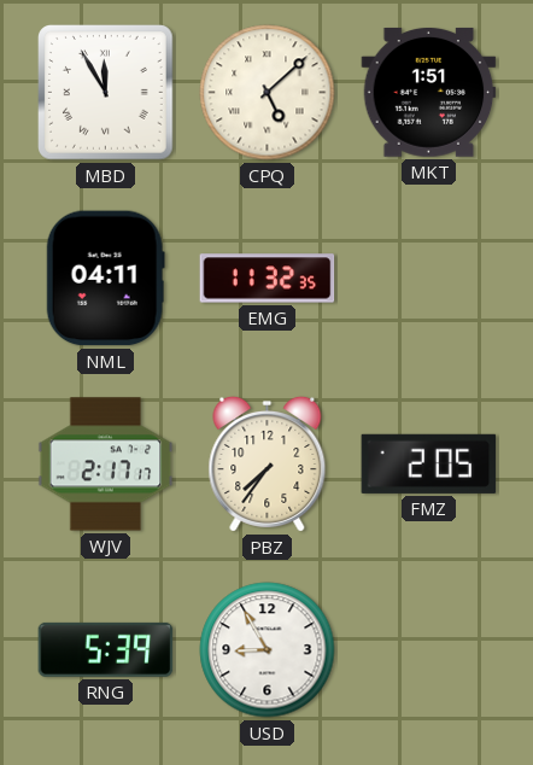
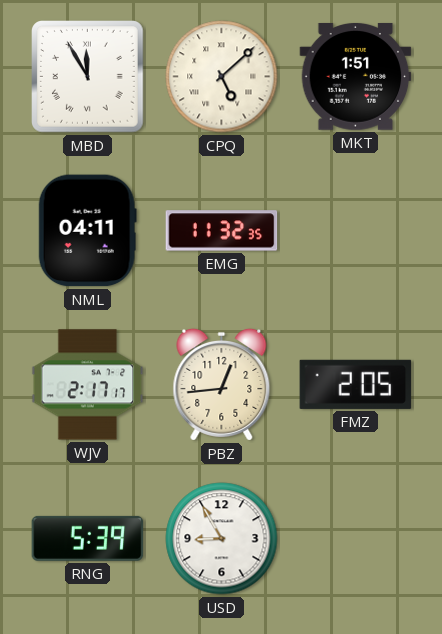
PBZ: 7:36 -> 12:44
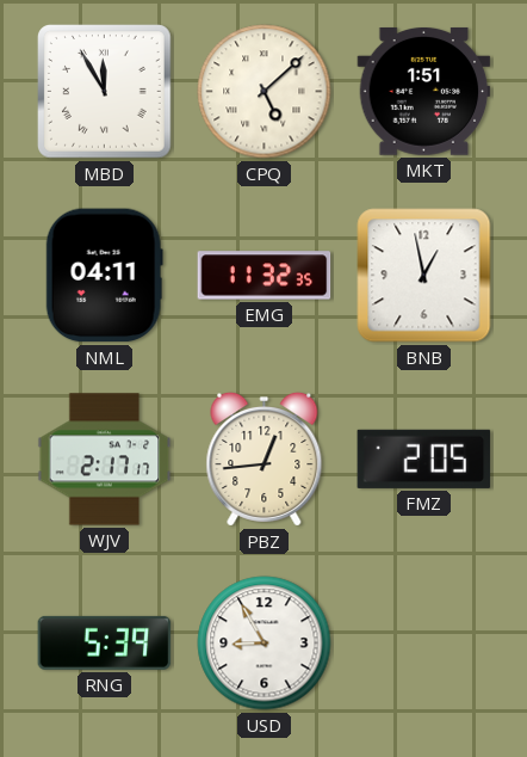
BNB: none -> 12:58
